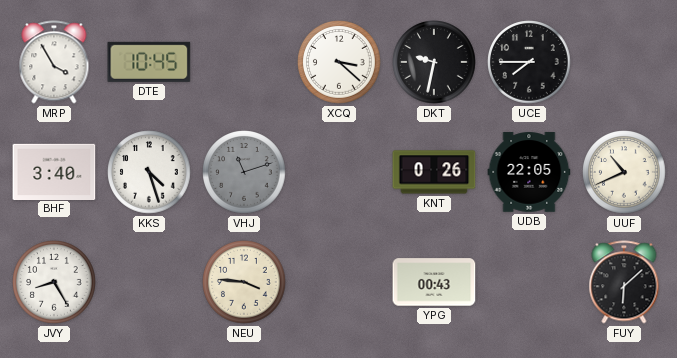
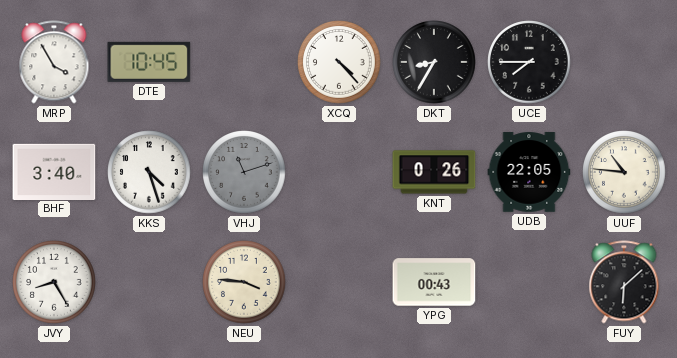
XCQ: 3:22 -> 4:23
DKT: 9:32 -> 8:35
UUF: 10:41 -> 10:46
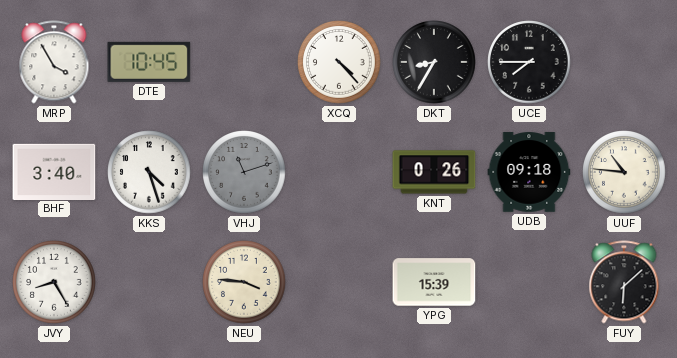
UDB: 22:05 -> 09:18
YPG: 00:43 -> 15:39
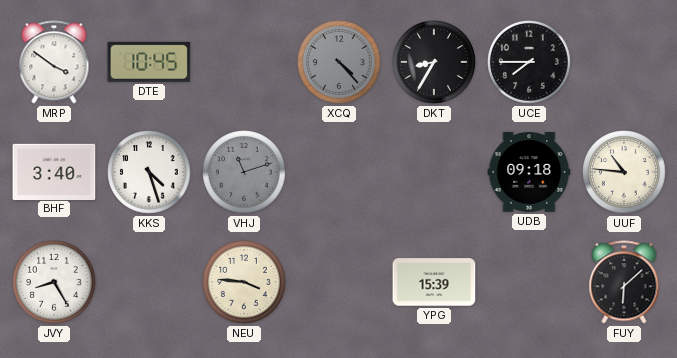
MRP: 3:55 -> 3:51
XCQ dial: white -> grey
KNT: 0:26 -> none
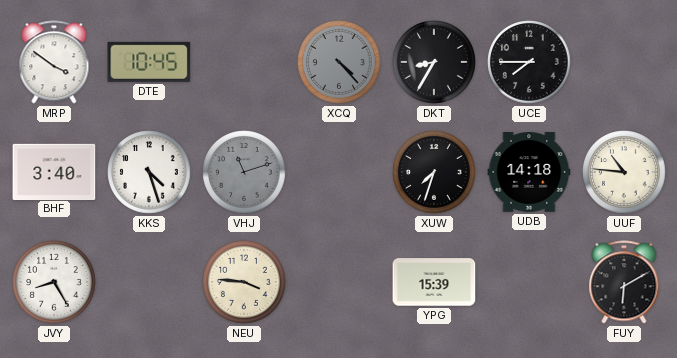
XUW: none -> 7:33
UDB: 09:18 -> 14:18
FUY: 6:08 -> 6:10
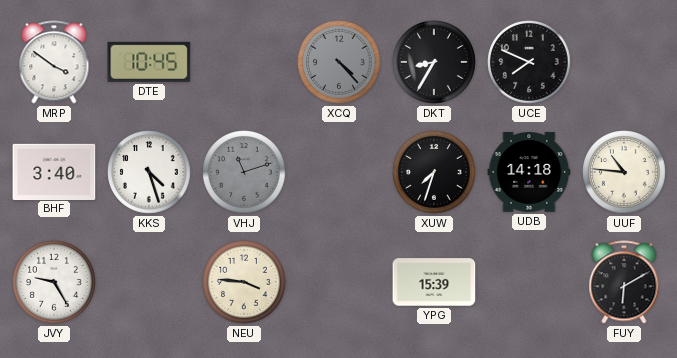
UCE: 7:45 -> 7:49
JVY: 8:25 -> 9:25
